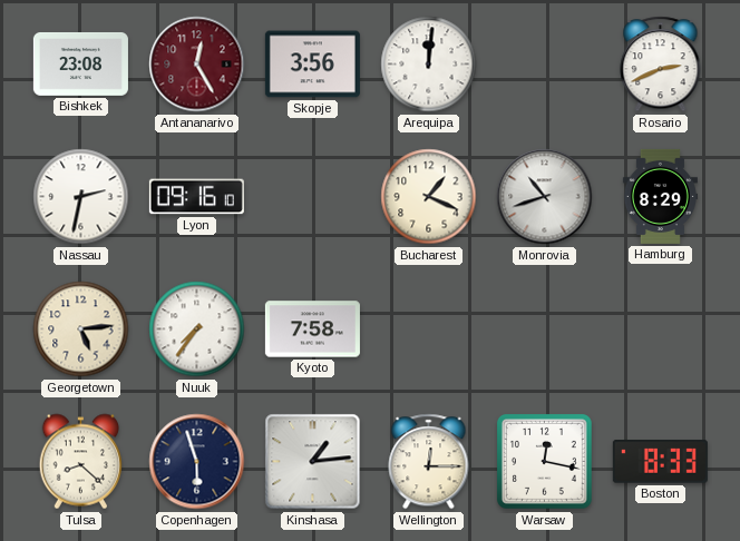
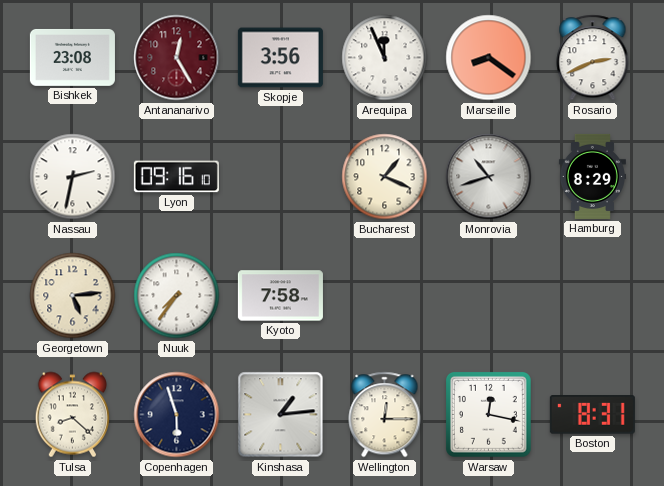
Arequipa: 12:01 -> 11:56
Marseille: none -> 8:21
Boston: 8:33 -> 8:31
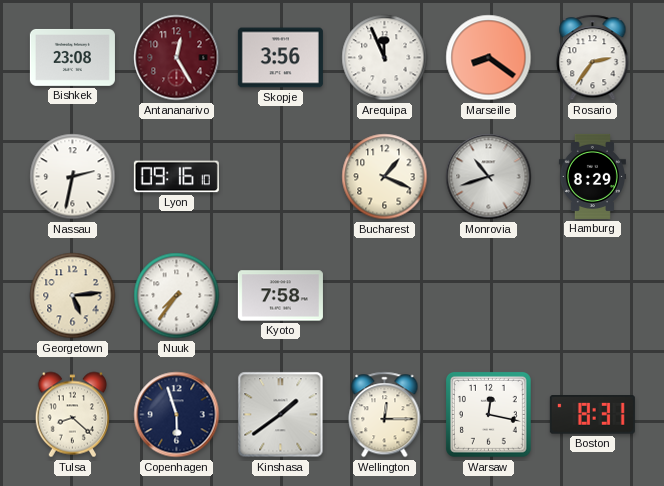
Rosario: 2:41 -> 2:36
Kinshasa: 1:14 -> 1:39
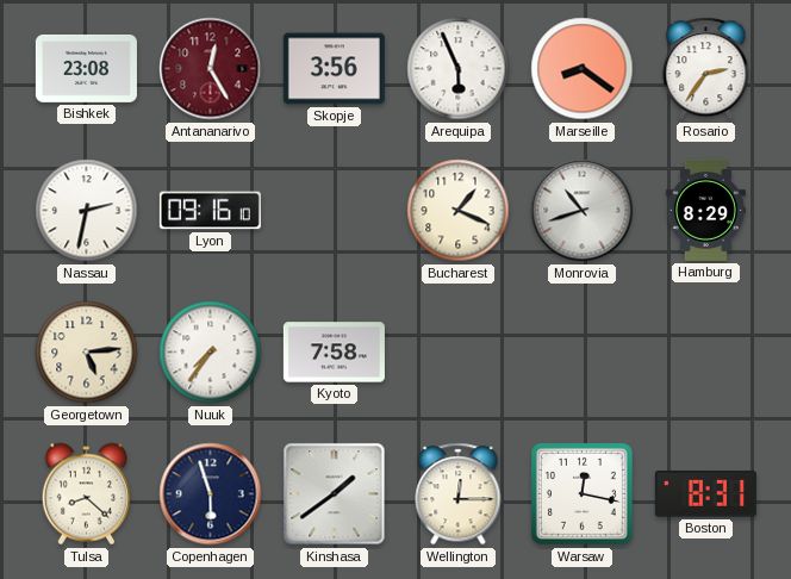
Arequipa: 11:56 -> 5:56
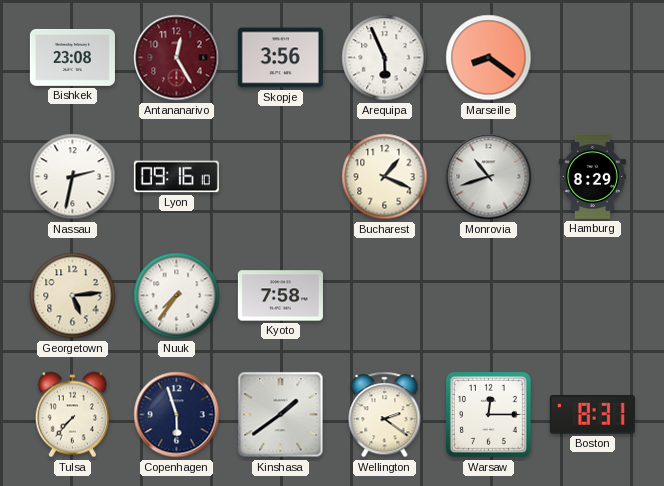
Rosario: 2:36 -> none
Tulsa: 8:22 -> 7:37
Wellington: 12:15 -> 2:21
Warsaw: 12:17 -> 12:15
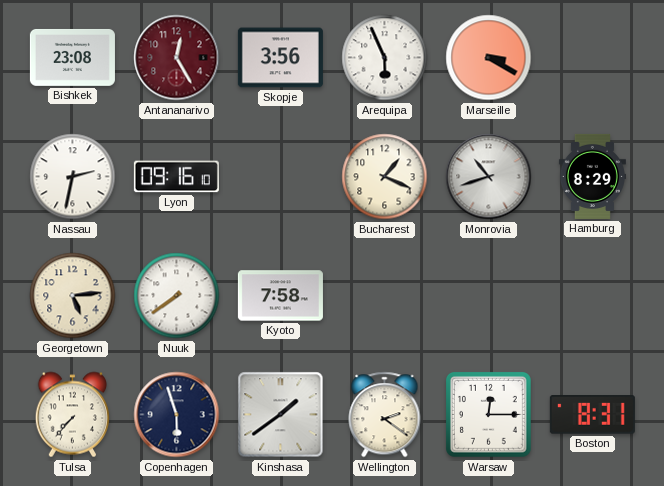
Marseille: 8:21 -> 3:20
Nuuk: 7:36 -> 7:39
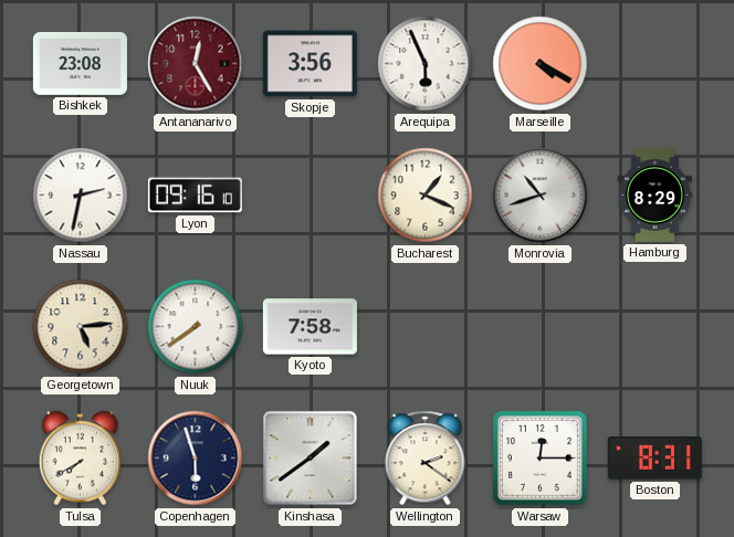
Marseille: 3:20 -> 4:20
Tulsa: 7:37 -> 7:40
